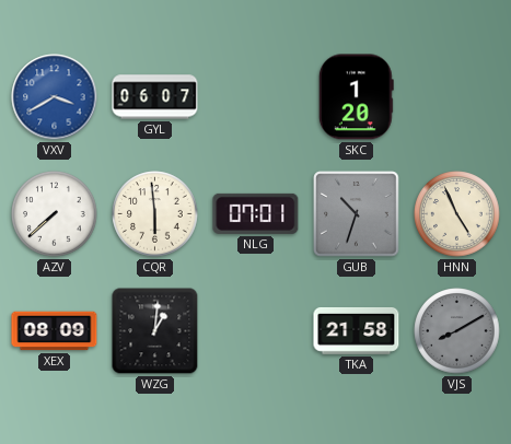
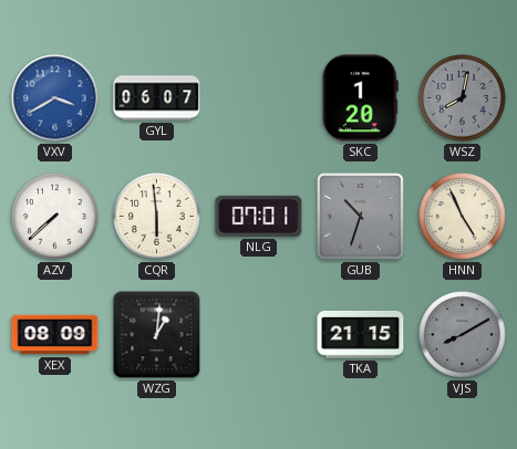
WSZ: none -> 8:02
TKA: 21:58 -> 21:15
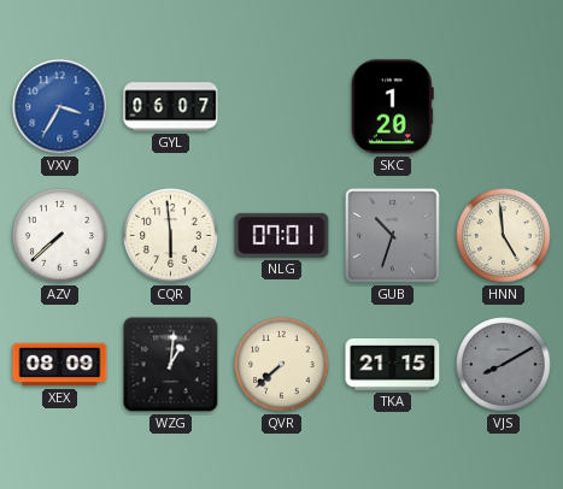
VXV: 3:40 -> 3:35
WSZ: 8:02 -> none
HNN: 4:56 -> 4:59
QVR: none -> 7:38
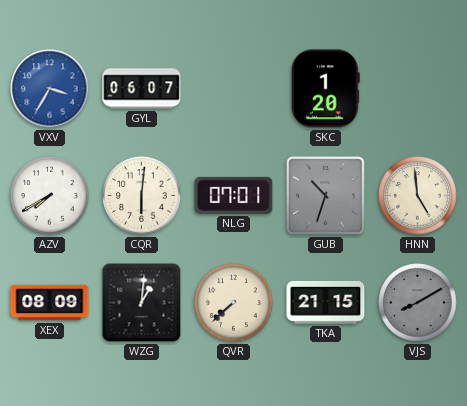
AZV: 7:38 -> 7:40
CQR: 5:59 -> 6:01
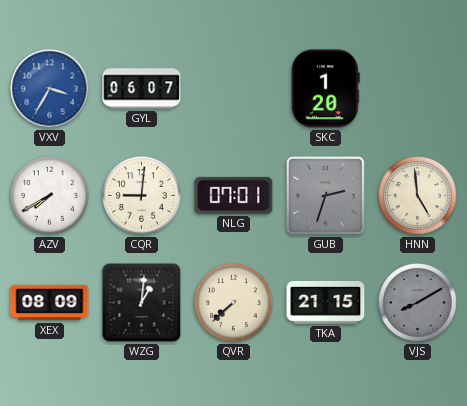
CQR: 6:01 -> 9:01
GUB: 10:33 -> 2:33
